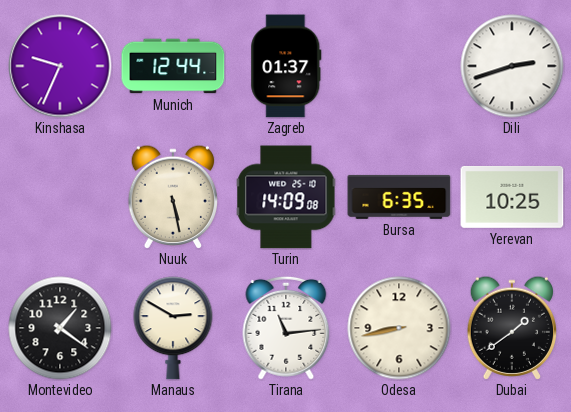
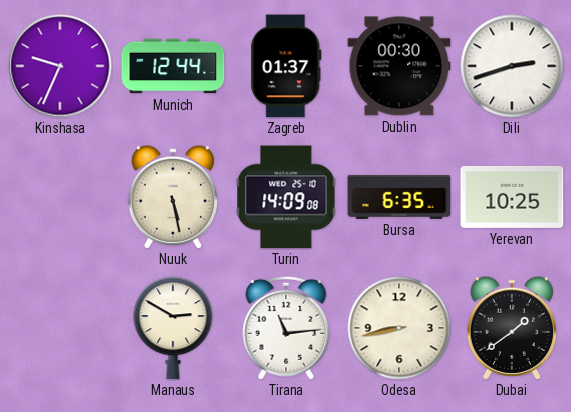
Dublin: none -> 00:30
Montevideo: 1:21 -> none
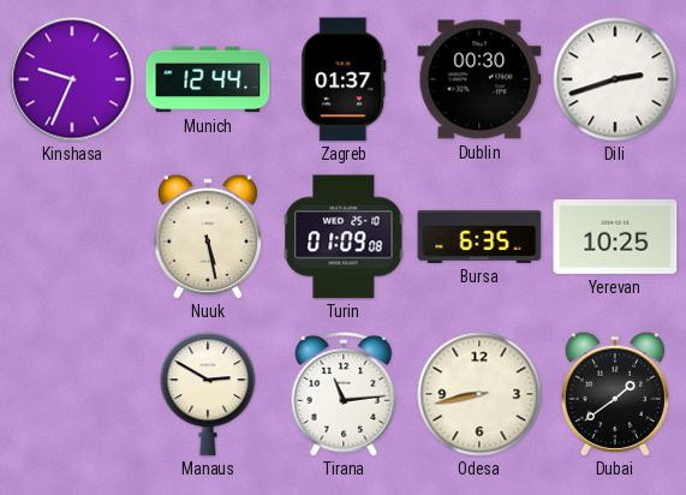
Turin: 14:09 -> 01:09
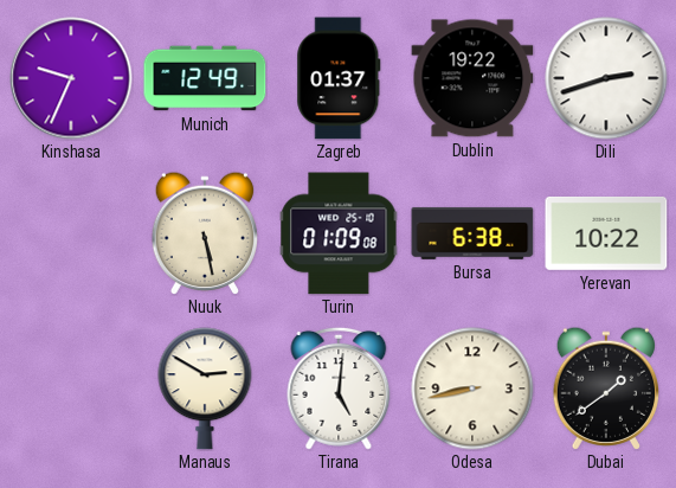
Munich: 12:44 -> 12:49
Dublin: 00:30 -> 19:22
Bursa: 6:35 -> 6:38
Yerevan: 10:25 -> 10:22
Tirana: 11:14 -> 5:01
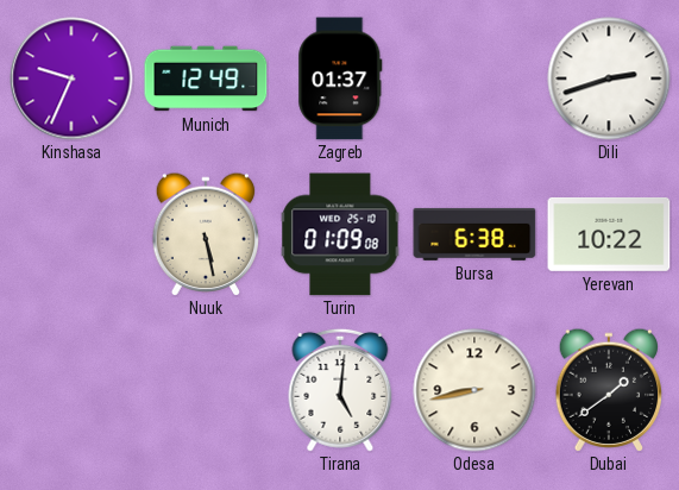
Dublin: 19:22 -> none
Manaus: 2:50 -> none
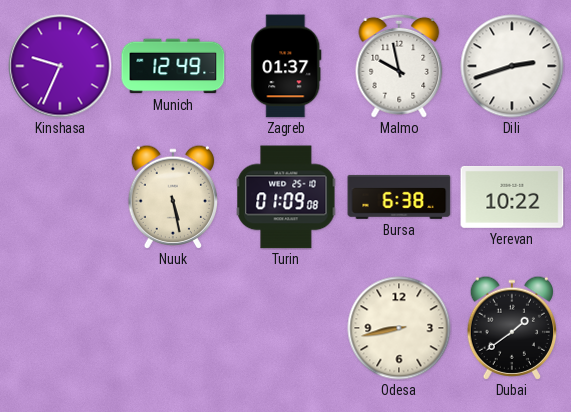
Malmo: none -> 9:58
Tirana: 5:01 -> none
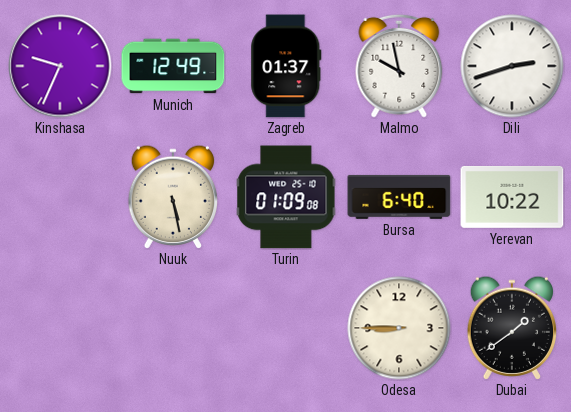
Bursa: 6:38 -> 6:40
Odesa: 8:43 -> 8:45
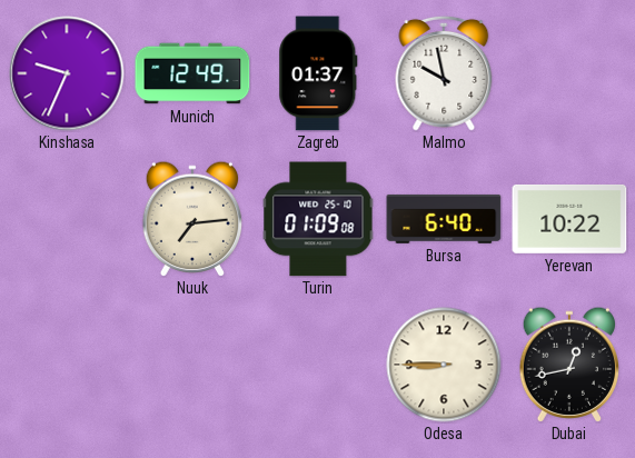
Dili: 2:42 -> none
Nuuk: 5:28 -> 7:14
Dubai: 1:39 -> 12:43
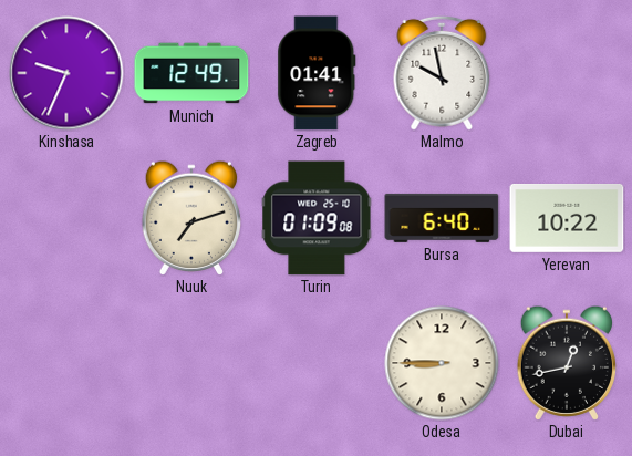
Zagreb: 01:37 -> 01:41
Nuuk: 7:14 -> 7:12
